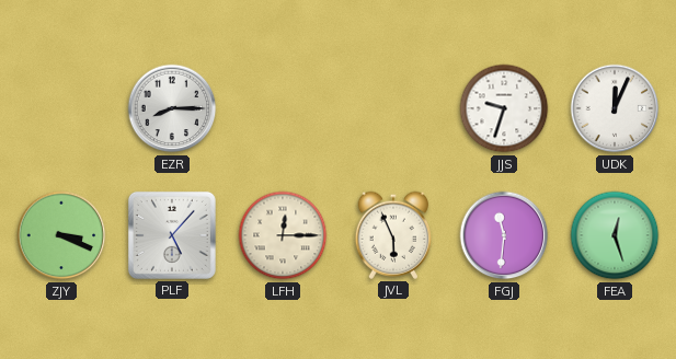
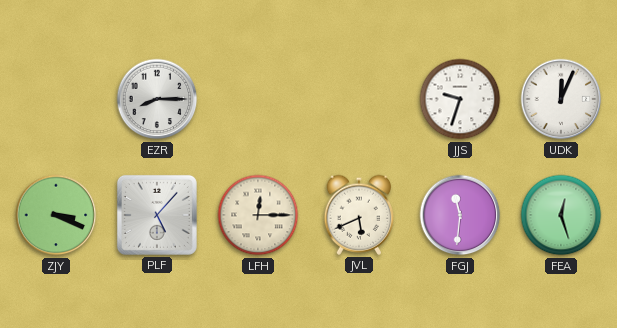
JVL: 5:56 -> 5:41
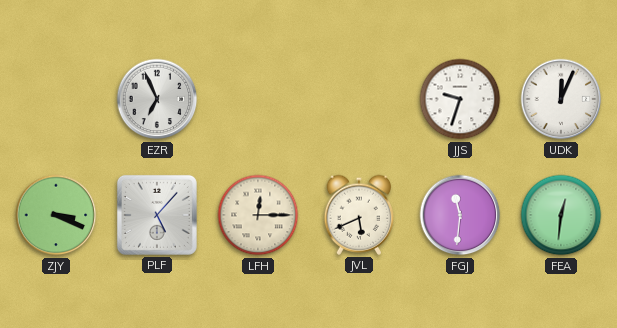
EZR: 8:15 -> 6:56
FEA: 12:27 -> 12:31
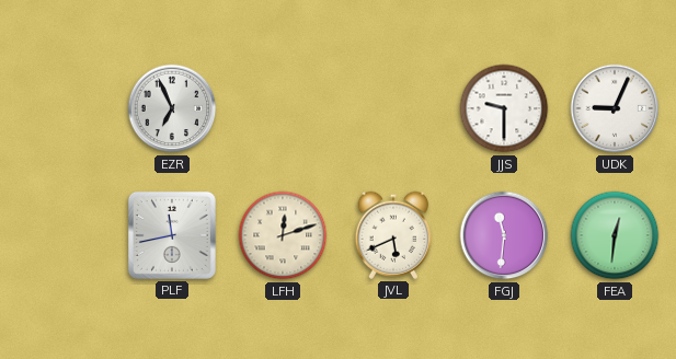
JJS: 9:33 -> 9:30
UDK: 12:04 -> 9:04
ZJY: 3:19 -> none
PLF: 5:07 -> 11:43
LFH: 12:15 -> 12:12
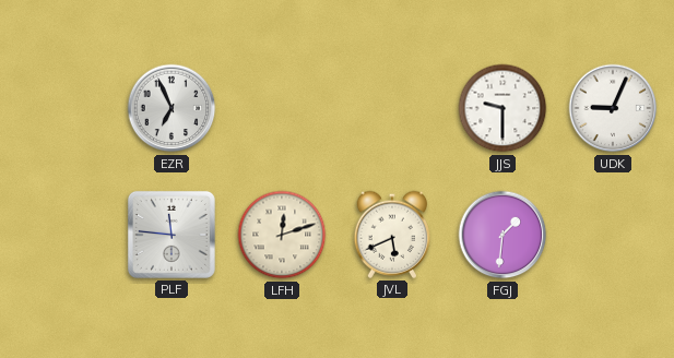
PLF: 11:43 -> 11:46
FGJ: 11:31 -> 1:31
FEA: 12:31 -> none
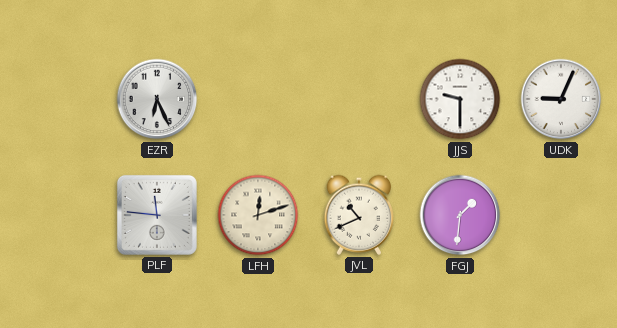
EZR: 6:56 -> 6:26
JVL: 5:41 -> 10:41
